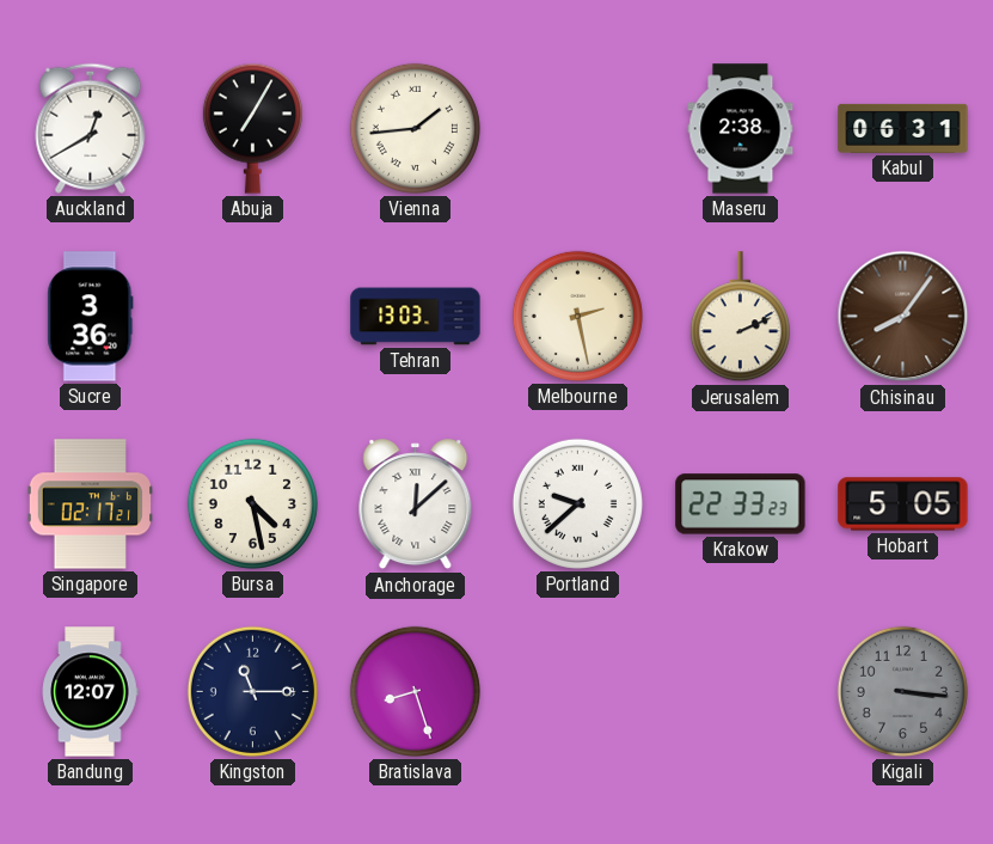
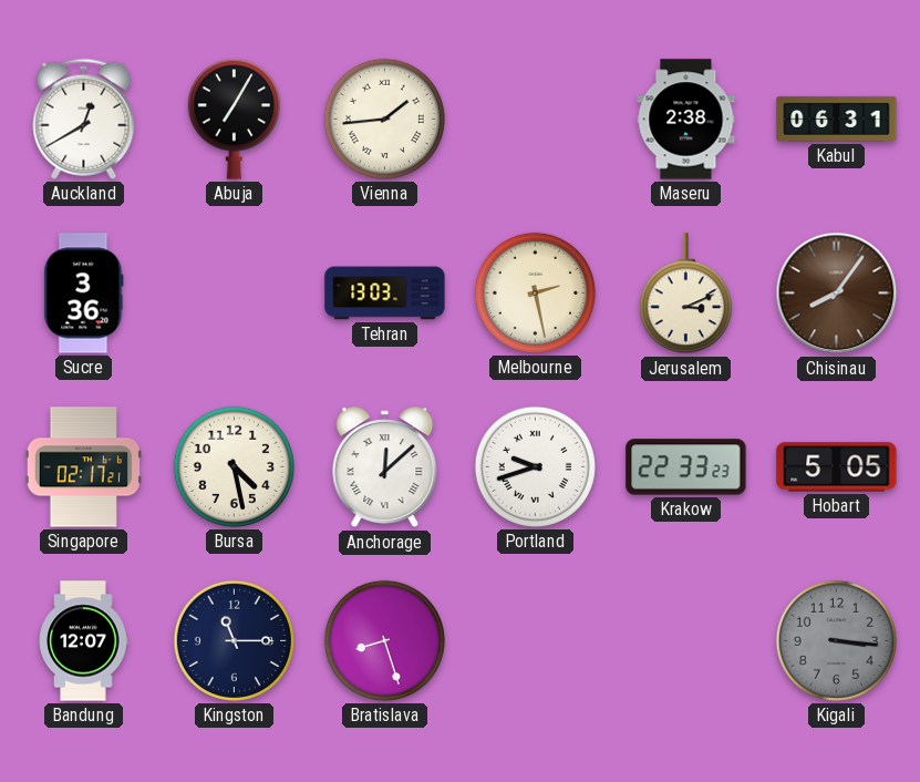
Jerusalem: 2:11 -> 3:11
Portland: 9:38 -> 9:42
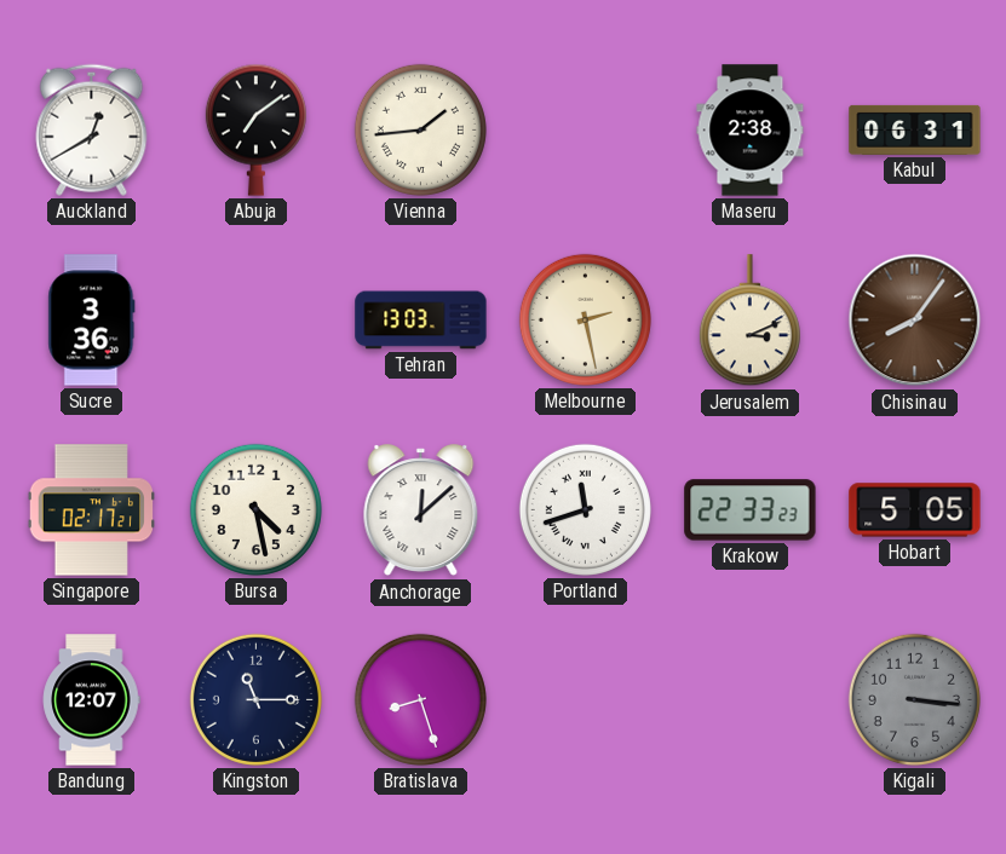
Abuja: 7:05 -> 7:09
Portland: 9:42 -> 11:42
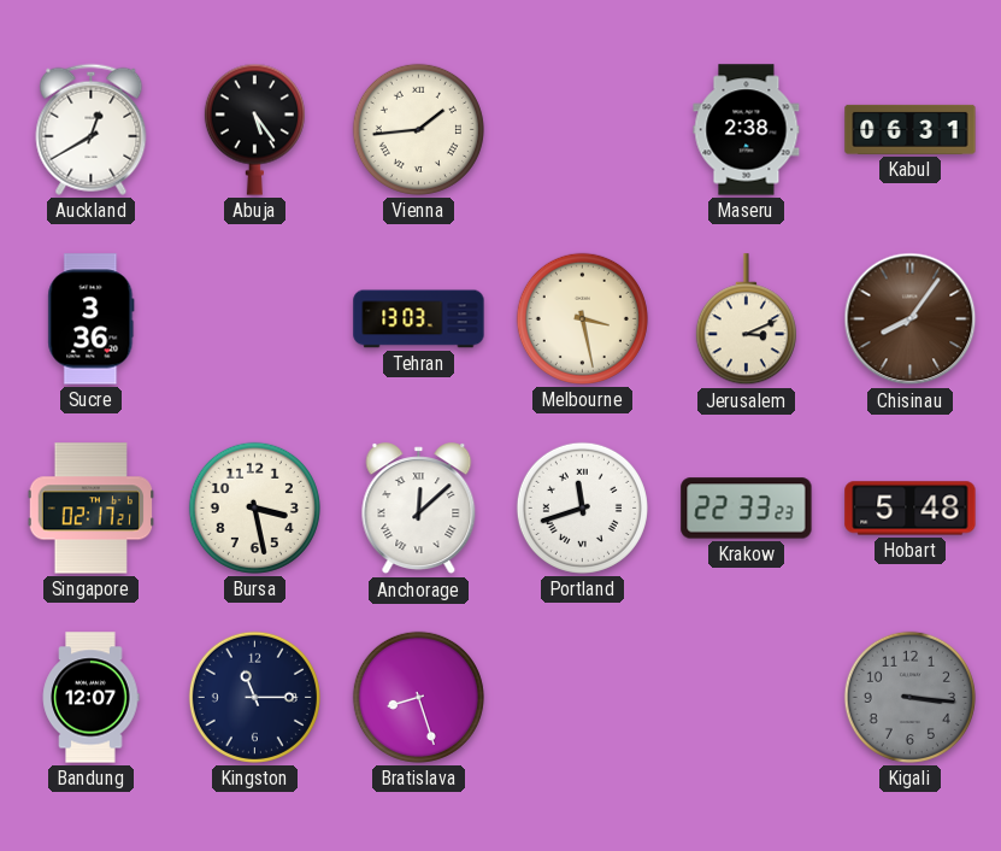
Abuja: 7:09 -> 5:24
Melbourne: 2:28 -> 3:28
Bursa: 4:28 -> 3:28
Hobart: 5:05 -> 5:48
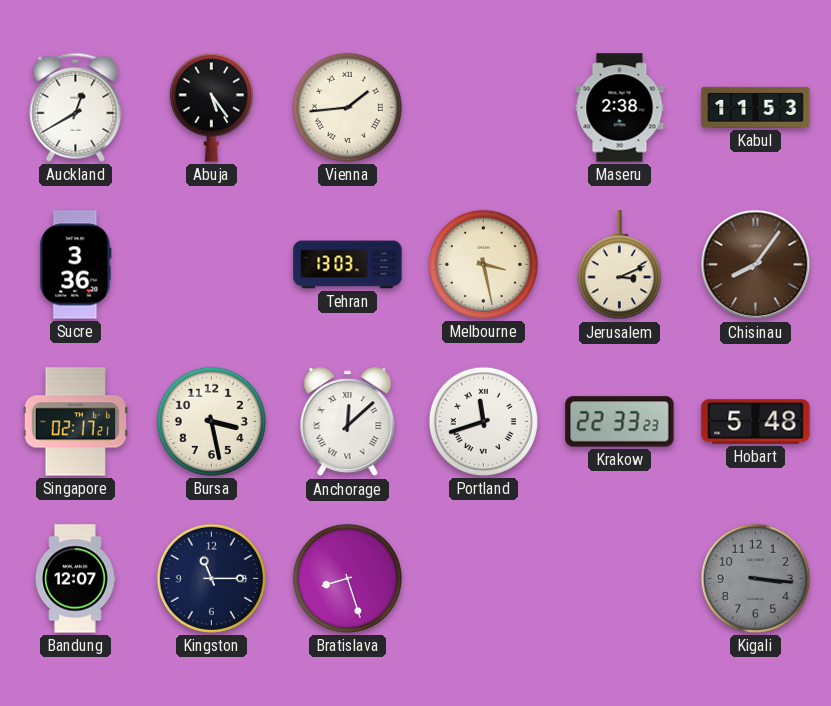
Kabul: 06:31 -> 11:53
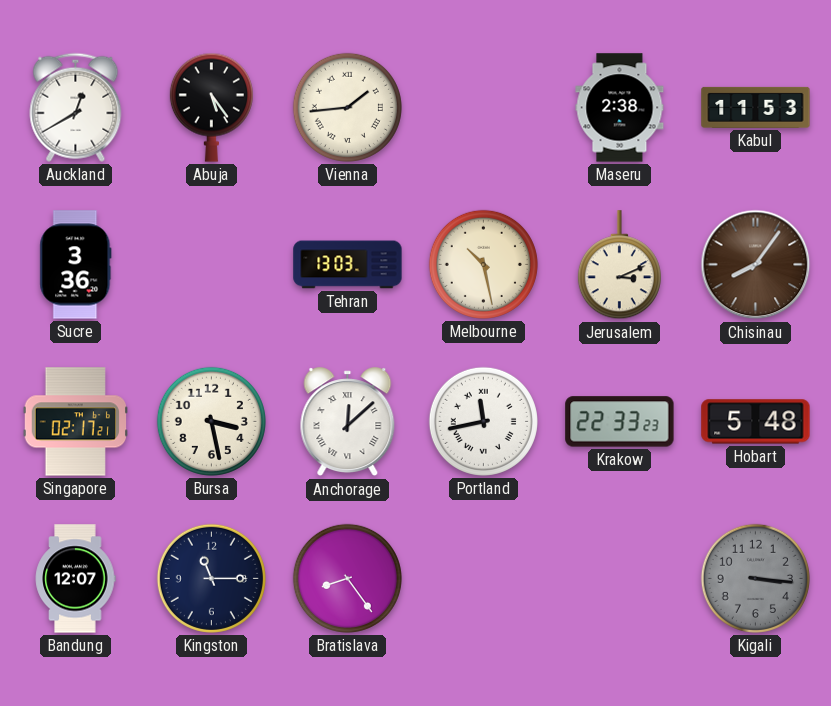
Melbourne: 3:28 -> 10:28
Portland: 11:42 -> 11:43
Bratislava: 8:27 -> 8:24
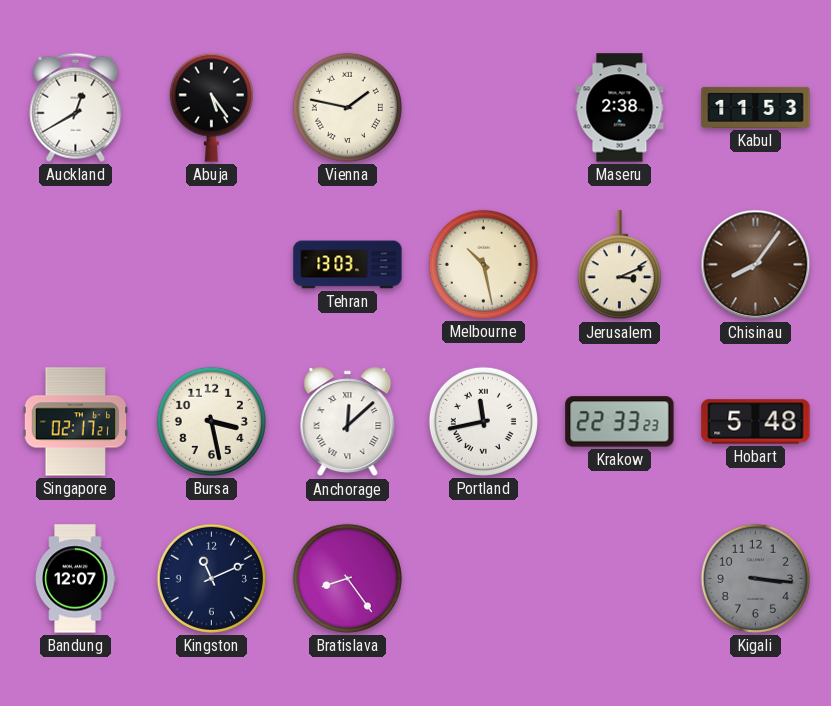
Vienna: 1:44 -> 1:47
Sucre: 3:36 -> none
Kingston: 11:15 -> 11:11
